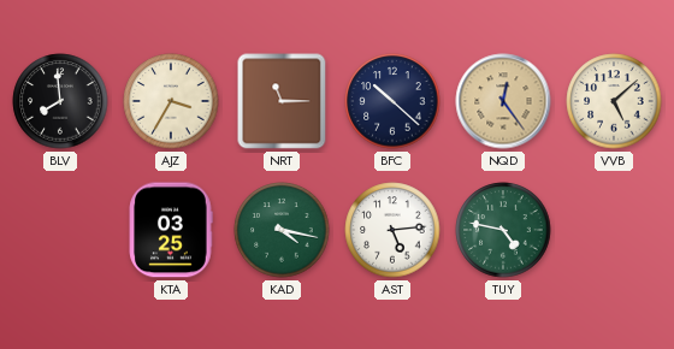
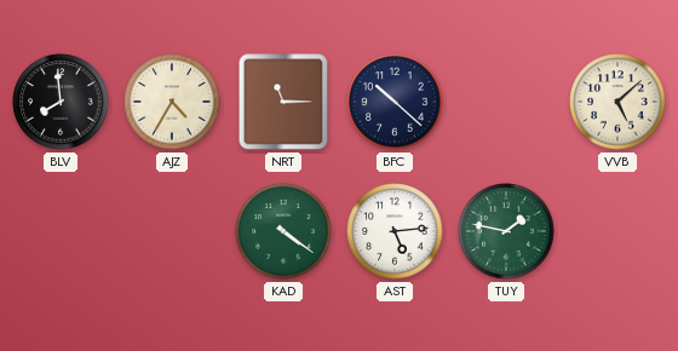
AJZ: 3:35 -> 4:35
NQD: 12:24 -> none
KTA: 03:25 -> none
KAD: 4:17 -> 4:21
TUY: 4:47 -> 1:47
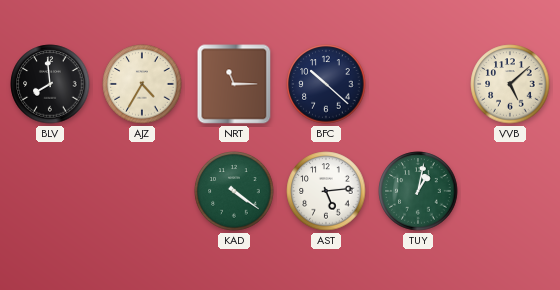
TUY: 1:47 -> 1:02
